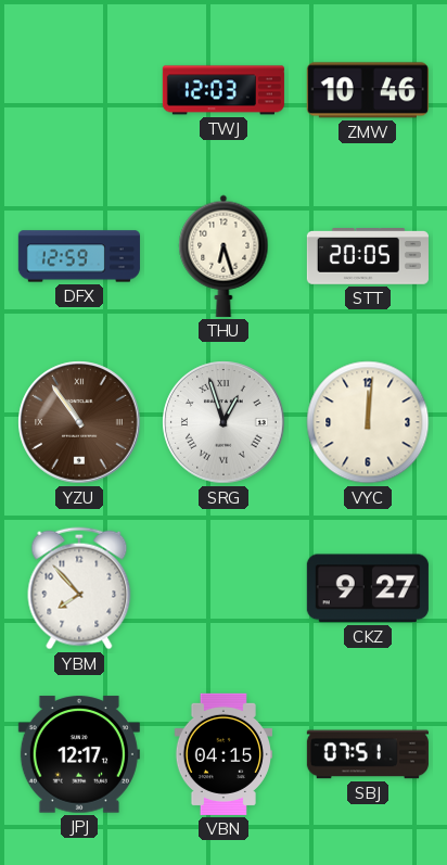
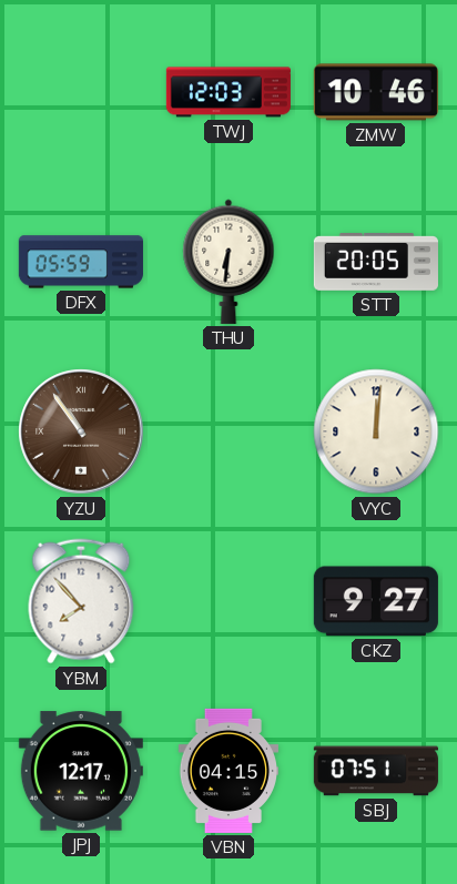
DFX: 12:59 -> 05:59
THU: 6:27 -> 6:31
SRG: 12:57 -> none
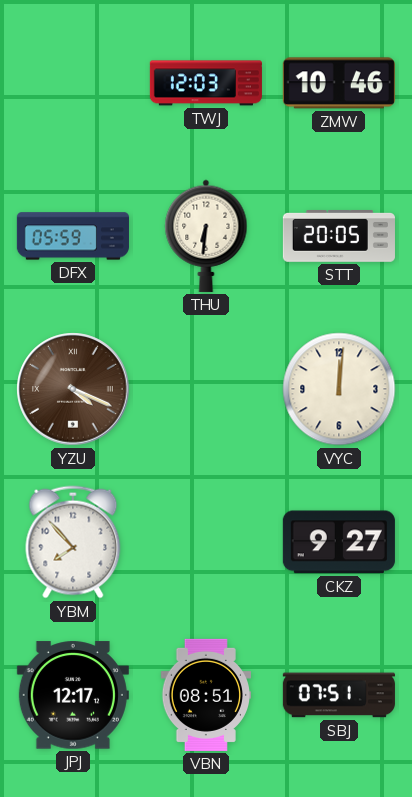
YZU: 10:54 -> 4:19
VBN: 04:15 -> 08:51
